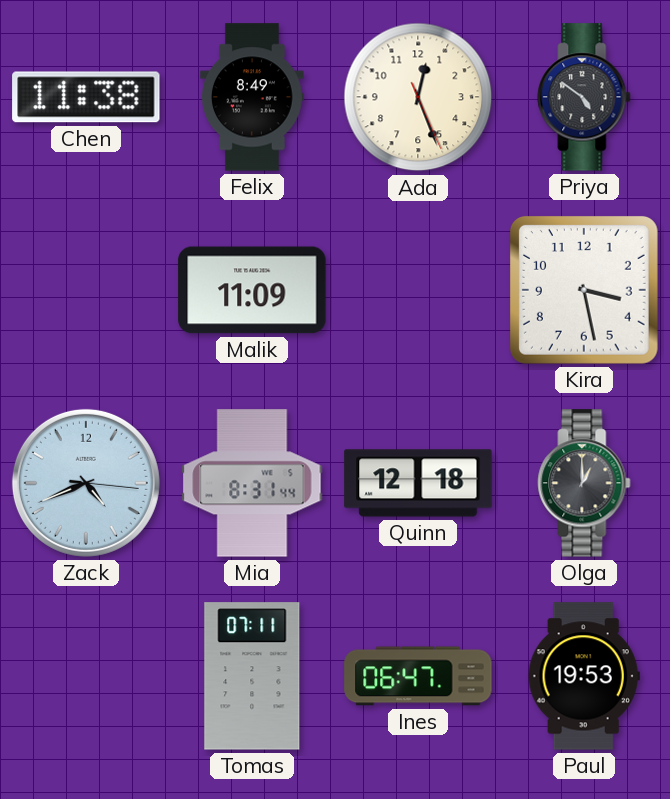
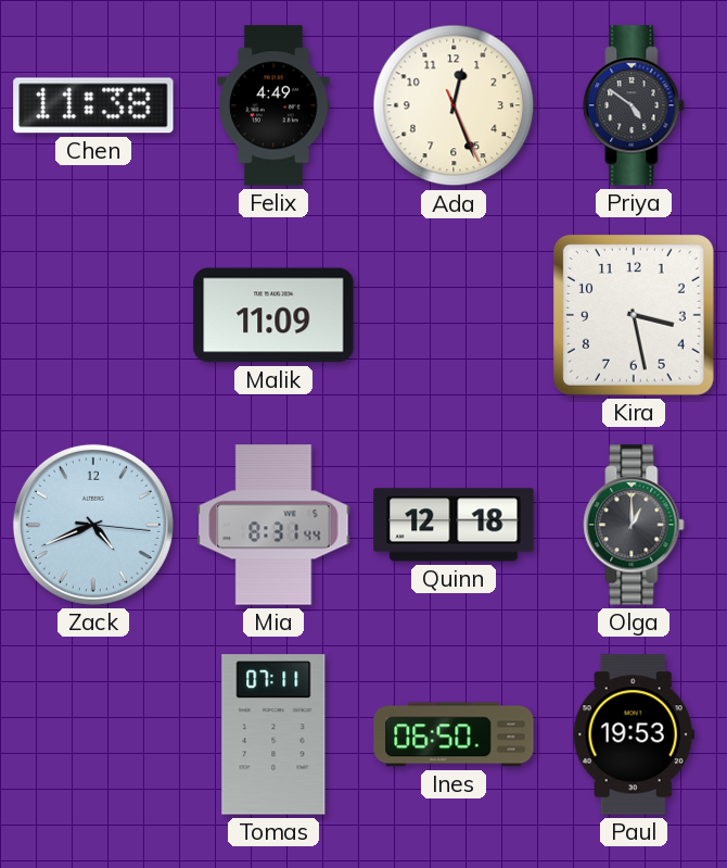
Felix: 8:49 -> 4:49
Ines: 06:47 -> 06:50
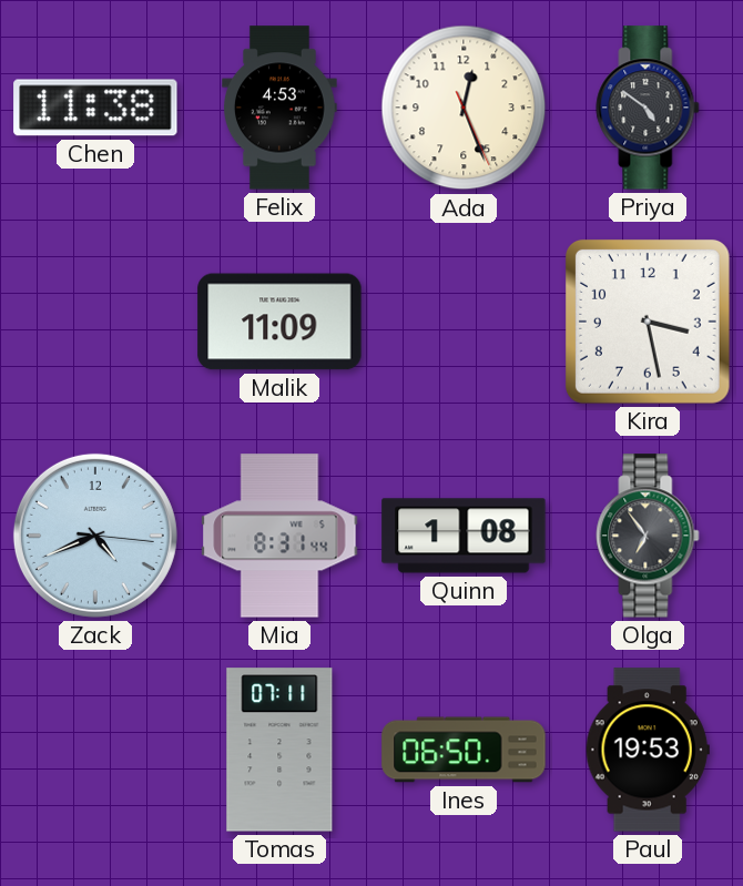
Felix: 4:49 -> 4:53
Quinn: 12:18 -> 1:08
Olga: 1:00 -> 6:54
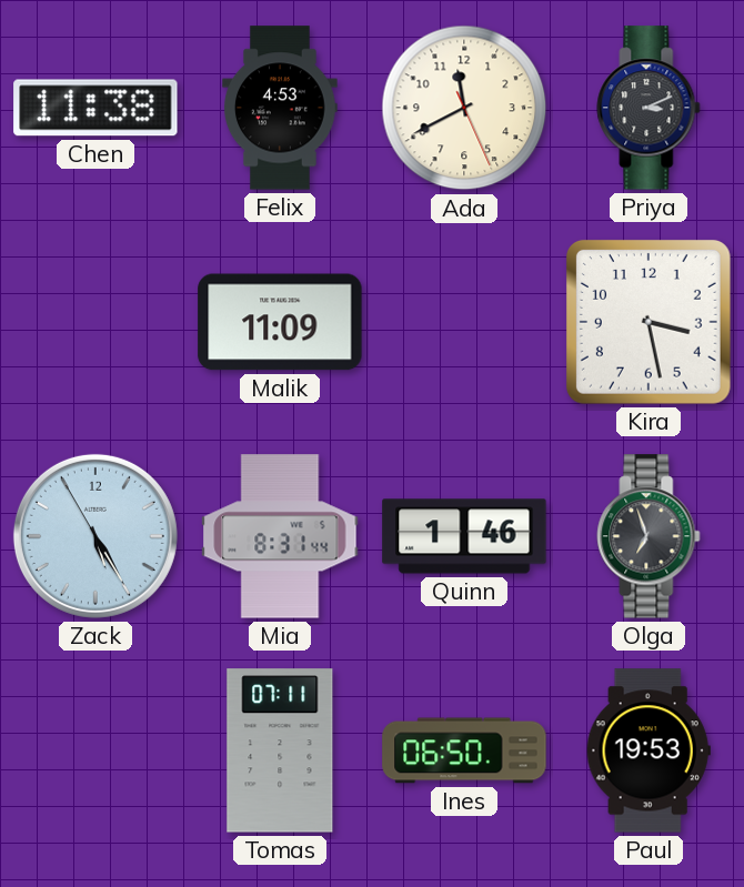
Ada: 12:26 -> 11:40
Priya: 4:51 -> 3:11
Zack: 4:41 -> 5:24
Quinn: 1:08 -> 1:46
Olga: 6:54 -> 6:57
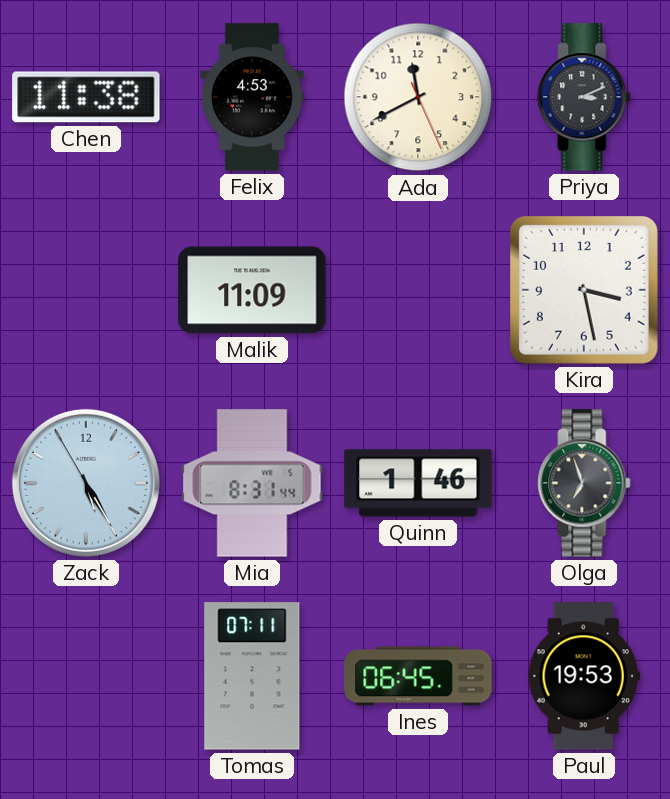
Ines: 06:50 -> 06:45
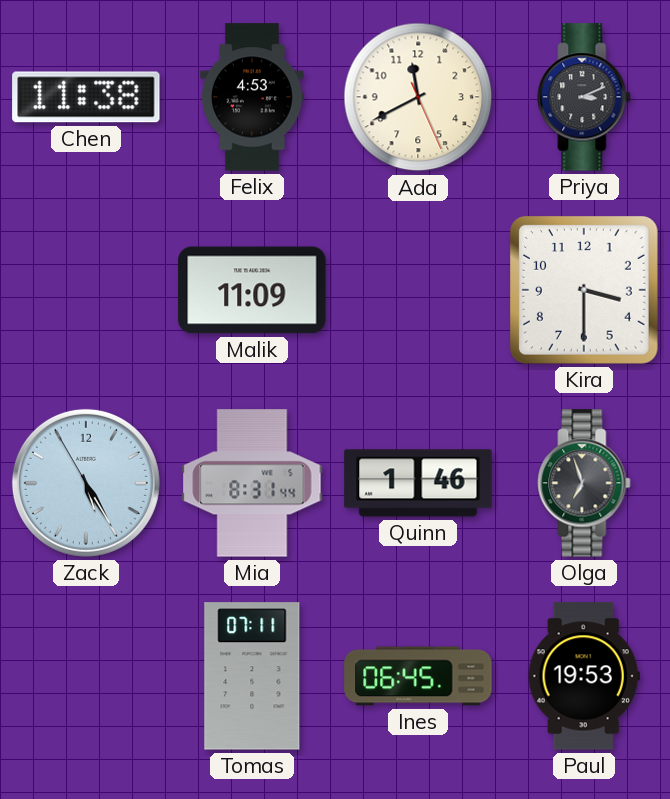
Kira: 3:28 -> 3:30
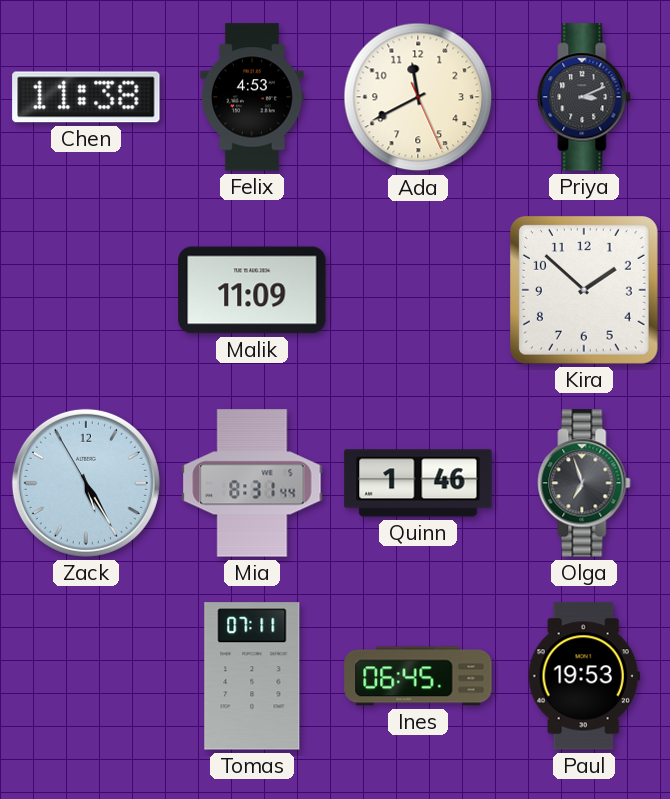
Kira: 3:30 -> 1:52
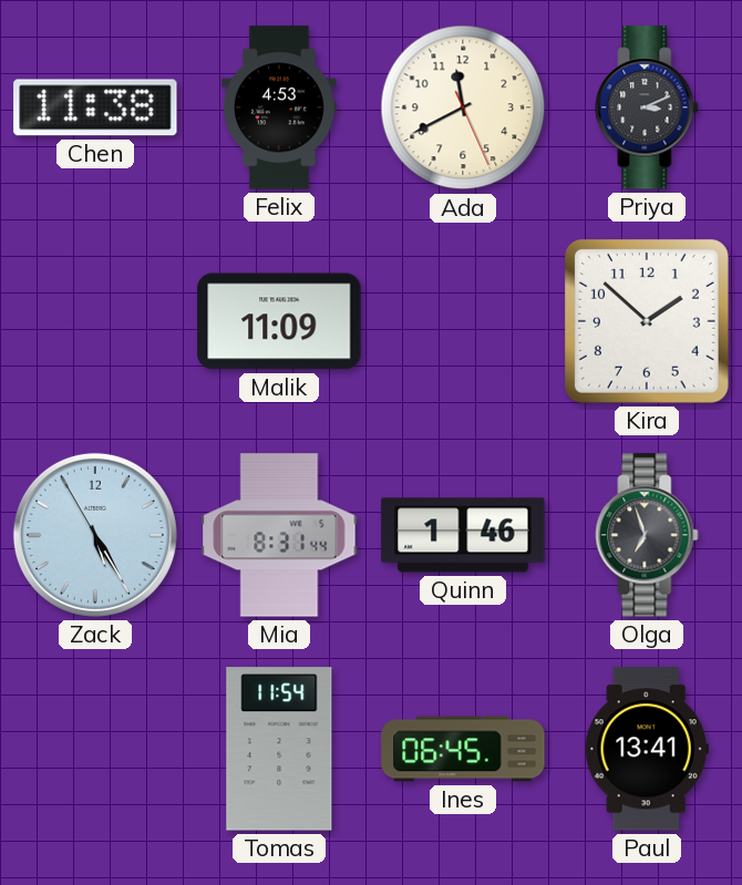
Tomas: 07:11 -> 11:54
Paul: 19:53 -> 13:41
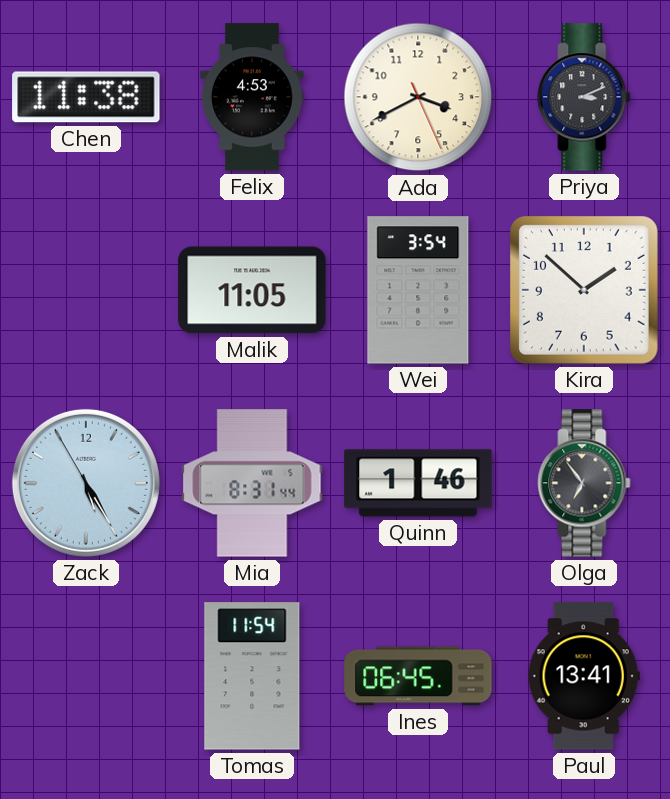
Ada: 11:40 -> 3:40
Malik: 11:09 -> 11:05
Wei: none -> 3:54
Olga: 6:57 -> 6:54
